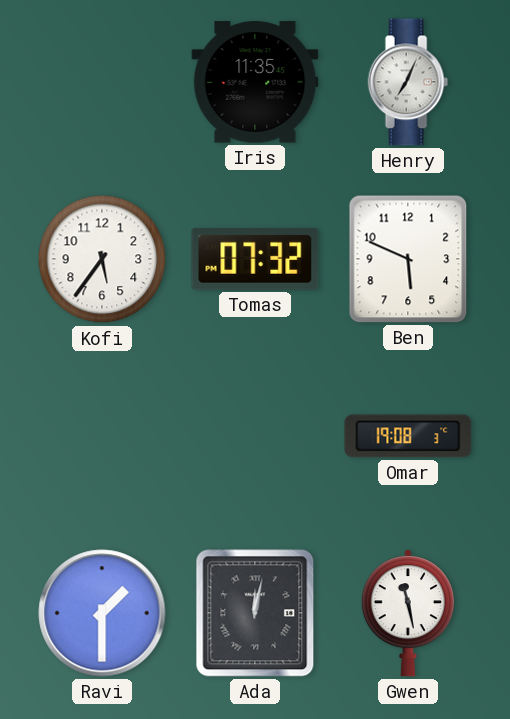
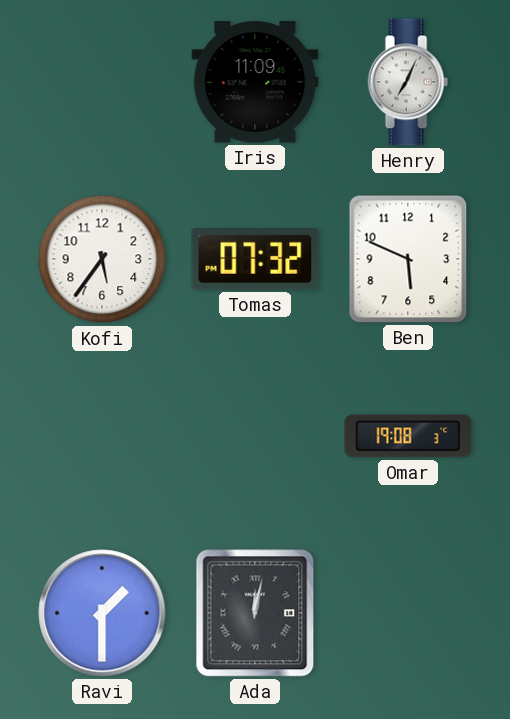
Iris: 11:35 -> 11:09
Gwen: 11:28 -> none
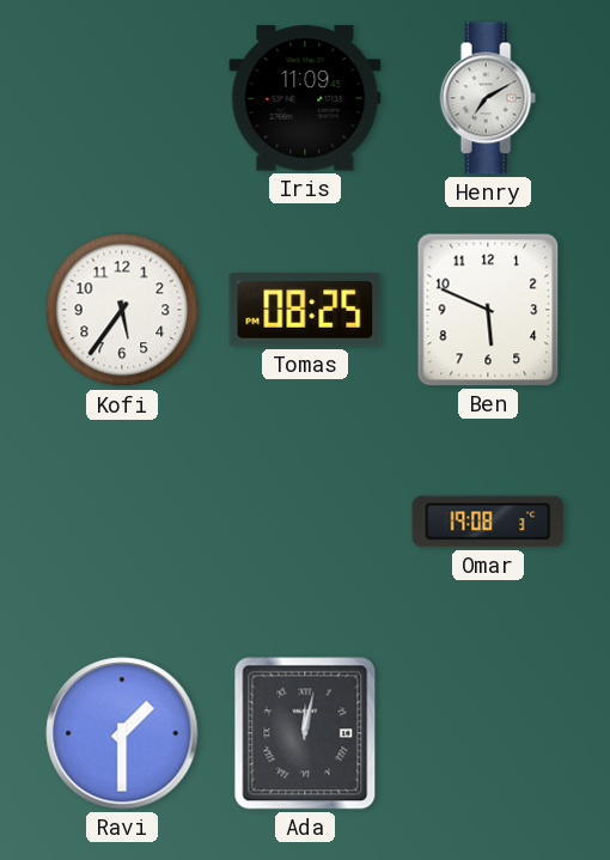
Henry: 7:04 -> 7:10
Tomas: 07:32 -> 08:25
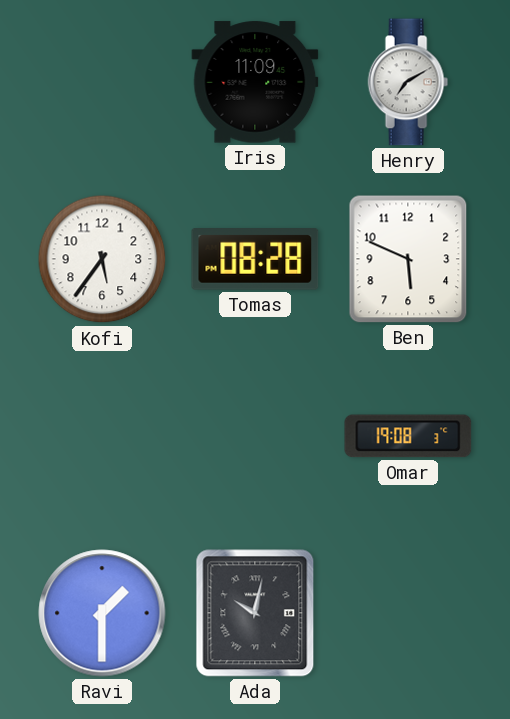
Tomas: 08:25 -> 08:28
Ada: 12:02 -> 10:02
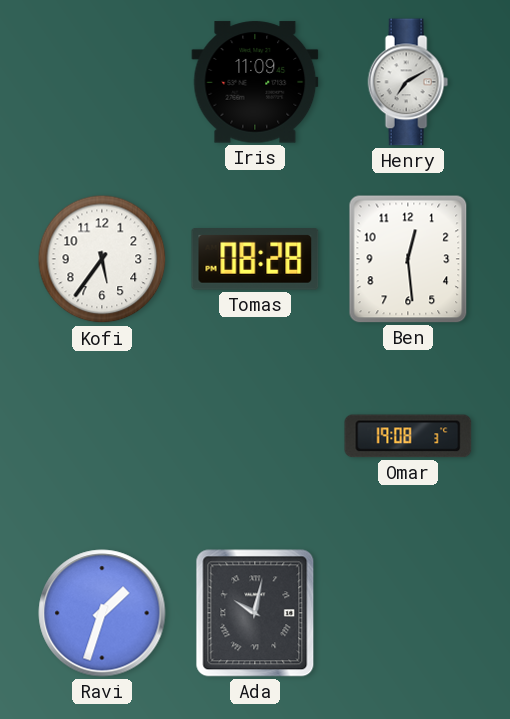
Ben: 5:49 -> 12:29
Ravi: 1:30 -> 1:33
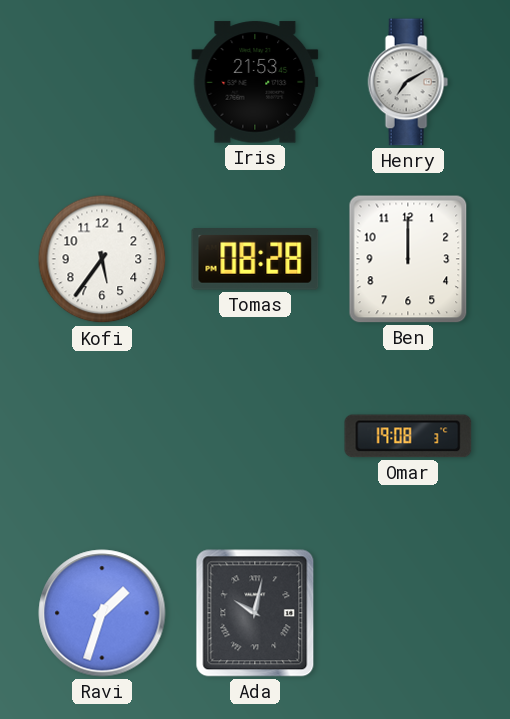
Iris: 11:09 -> 21:53
Ben: 12:29 -> 12:00
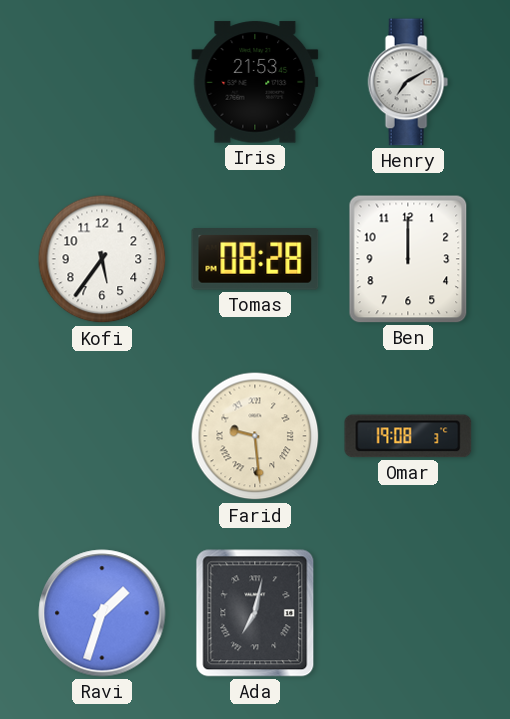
Farid: none -> 9:29
Ada: 10:02 -> 7:02
